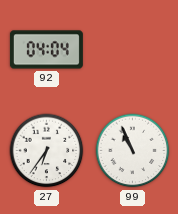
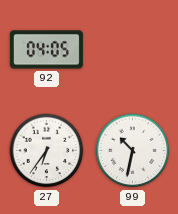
92: 04:04 -> 04:05
99: 10:56 -> 10:32
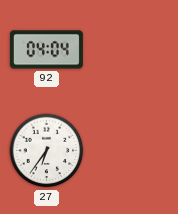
92: 04:05 -> 04:04
99: 10:32 -> none
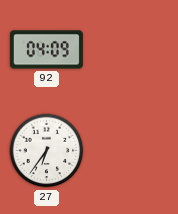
92: 04:04 -> 04:09
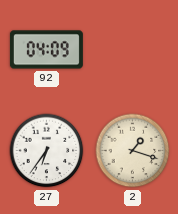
2: none -> 1:18
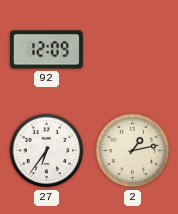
92: 04:09 -> 12:09
2: 1:18 -> 1:13
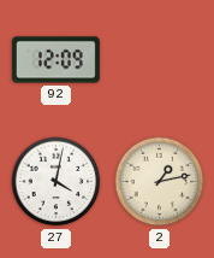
27: 6:36 -> 4:02
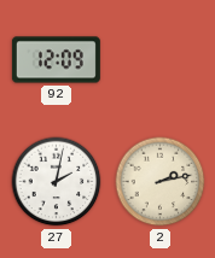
27: 4:02 -> 2:02
2: 1:13 -> 2:13
